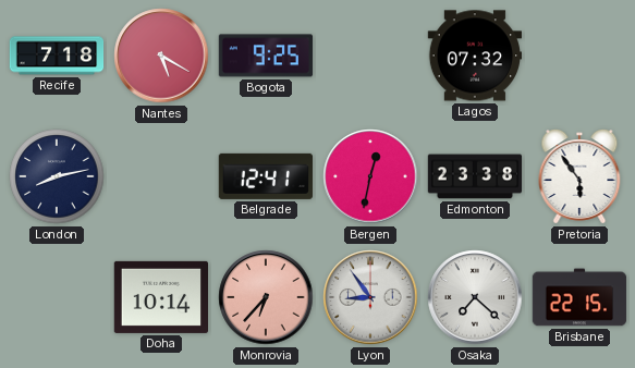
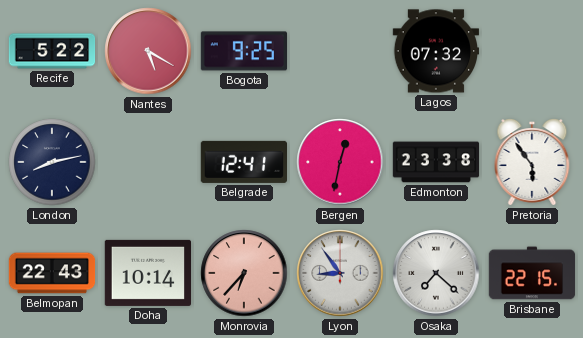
Recife: 7:18 -> 5:22
Belmopan: none -> 22:43
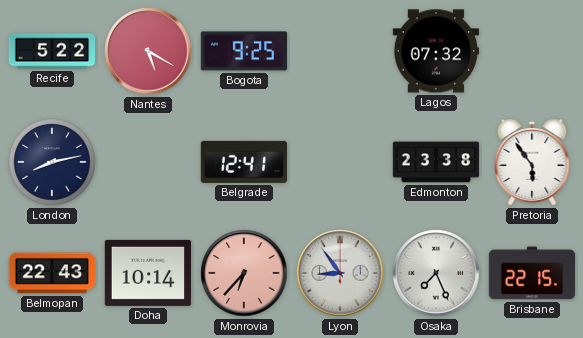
Bergen: 12:32 -> none
Osaka: 7:22 -> 7:26
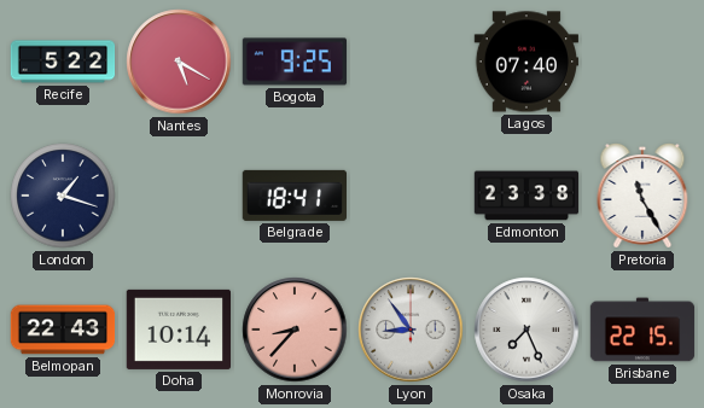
Lagos: 07:32 -> 07:40
London: 8:13 -> 1:18
Belgrade: 12:41 -> 18:41
Pretoria: 5:54 -> 11:25
Monrovia: 6:37 -> 8:37
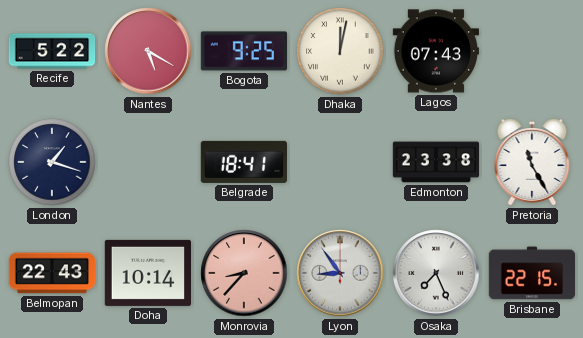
Dhaka: none -> 12:02
Lagos: 07:40 -> 07:43
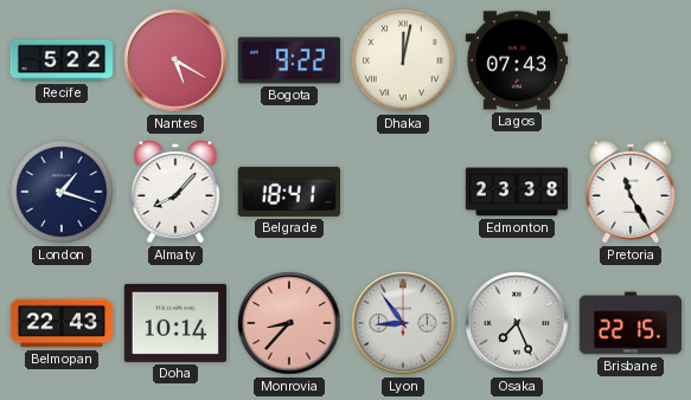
Bogota: 9:25 -> 9:22
Almaty: none -> 8:07
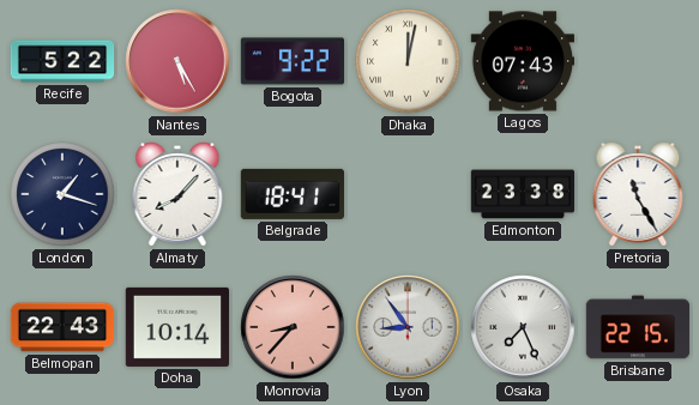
Nantes: 5:20 -> 5:25
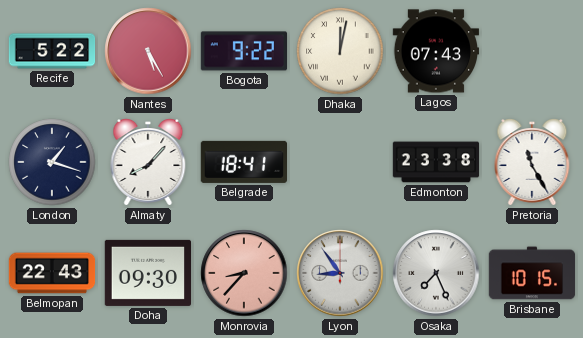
Doha: 10:14 -> 09:30
Brisbane: 22:15 -> 10:15
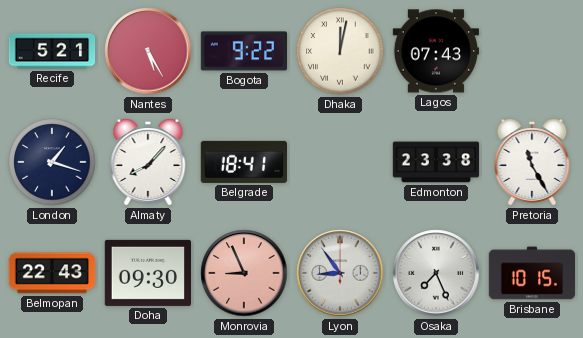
Recife: 5:22 -> 5:21
Monrovia: 8:37 -> 8:56
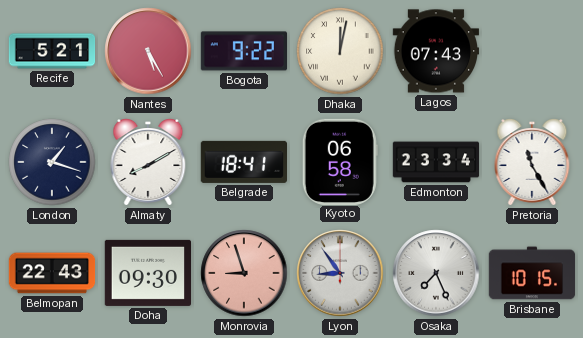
Almaty: 8:07 -> 8:10
Kyoto: none -> 06:58
Edmonton: 23:38 -> 23:34
Monrovia: 8:56 -> 8:57
